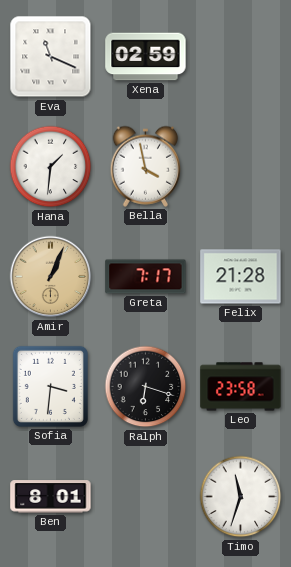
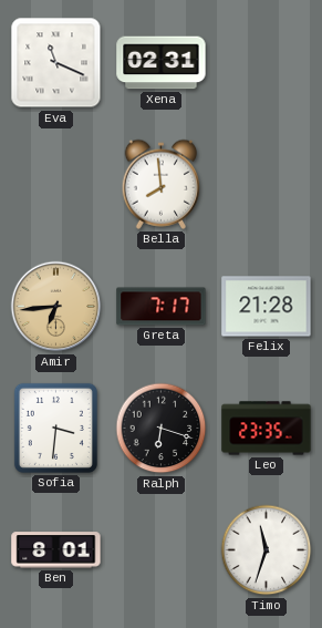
Xena: 02:59 -> 02:31
Hana: 1:31 -> none
Bella: 3:58 -> 7:59
Amir: 1:04 -> 6:44
Leo: 23:58 -> 23:35
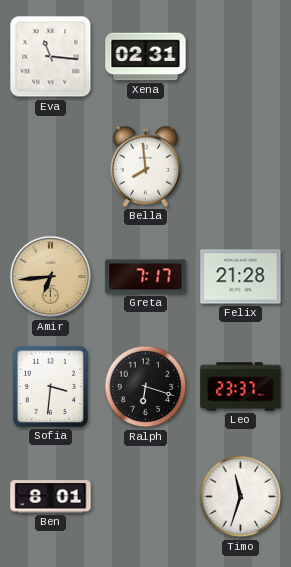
Eva: 11:19 -> 11:16
Leo: 23:35 -> 23:37
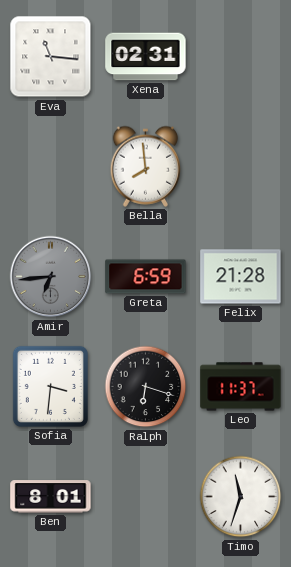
Amir dial: champagne -> grey
Greta: 7:17 -> 6:59
Leo: 23:37 -> 11:37
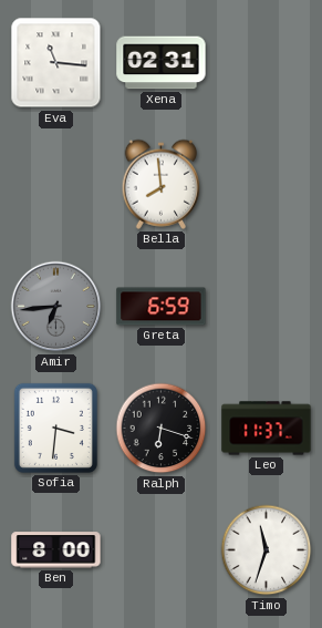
Felix: 21:28 -> none
Ben: 8:01 -> 8:00
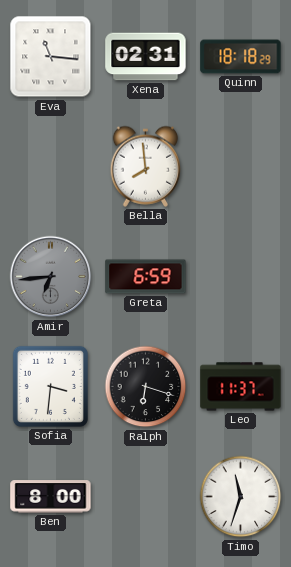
Quinn: none -> 18:18
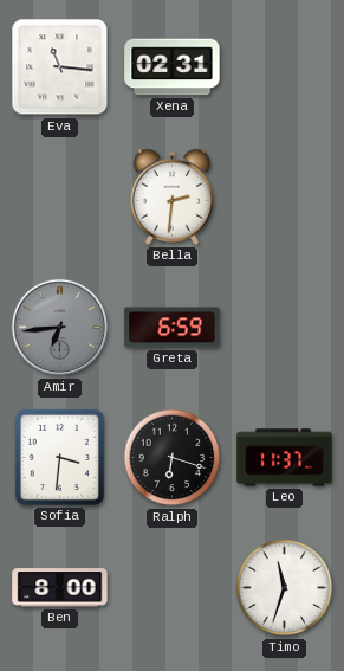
Quinn: 18:18 -> none
Bella: 7:59 -> 2:31
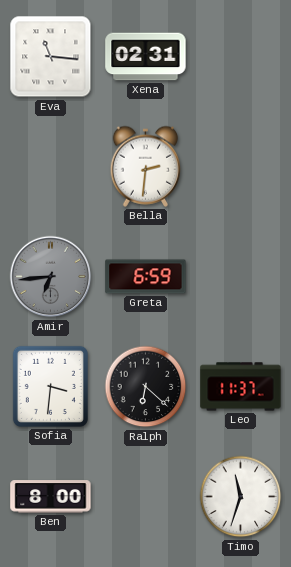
Ralph: 6:18 -> 6:22
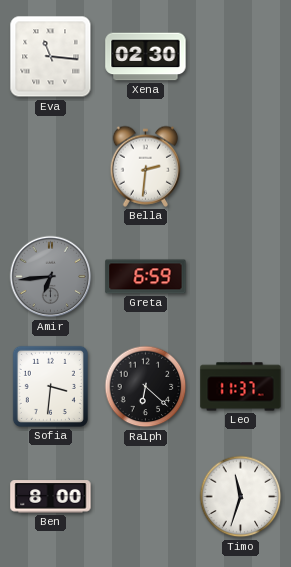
Xena: 02:31 -> 02:30
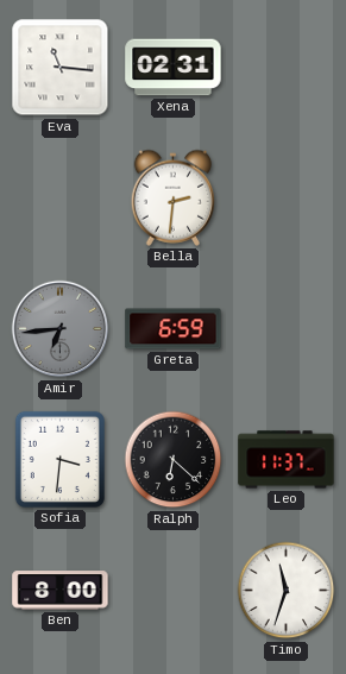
Xena: 02:30 -> 02:31
